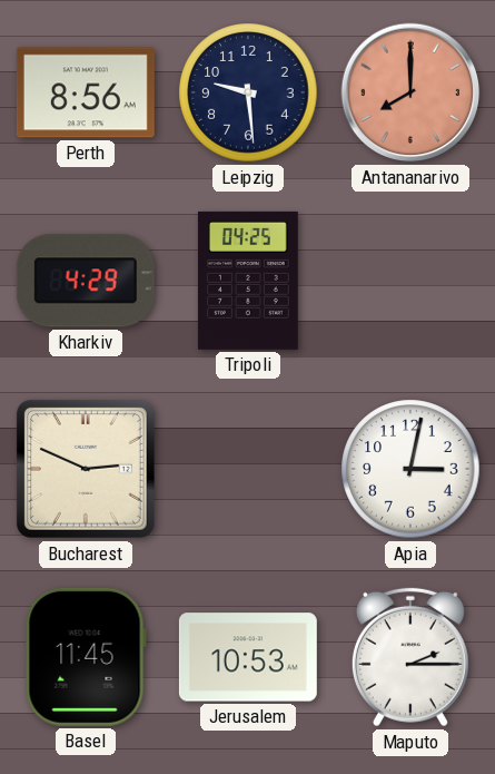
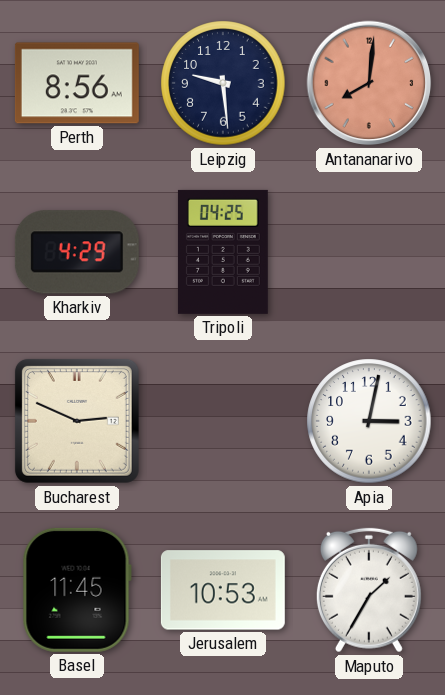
Antananarivo: 8:00 -> 8:01
Maputo: 2:15 -> 1:35
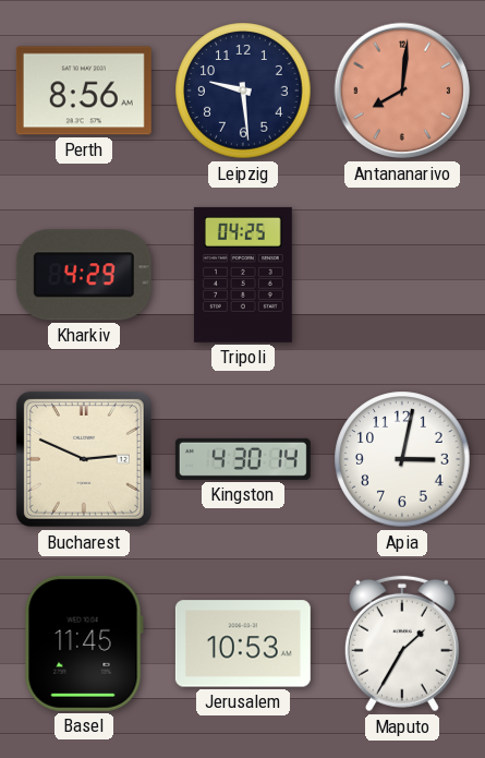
Kingston: none -> 4:30
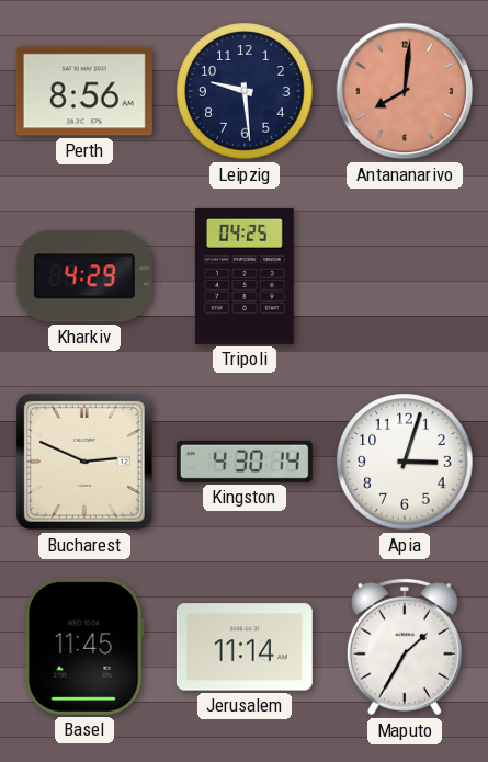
Apia: 3:02 -> 3:03
Jerusalem: 10:53 -> 11:14
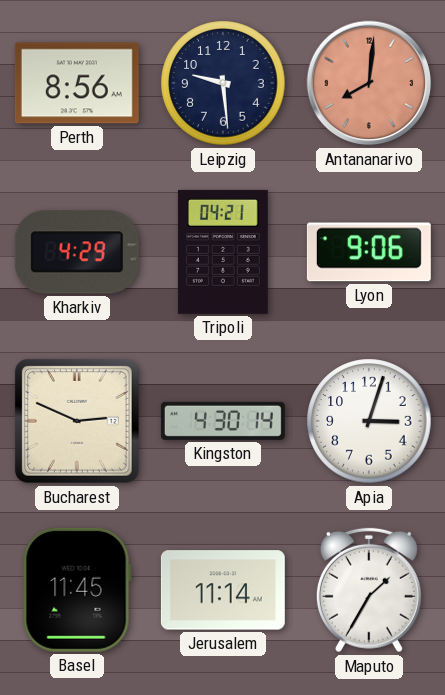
Tripoli: 04:25 -> 04:21
Lyon: none -> 9:06
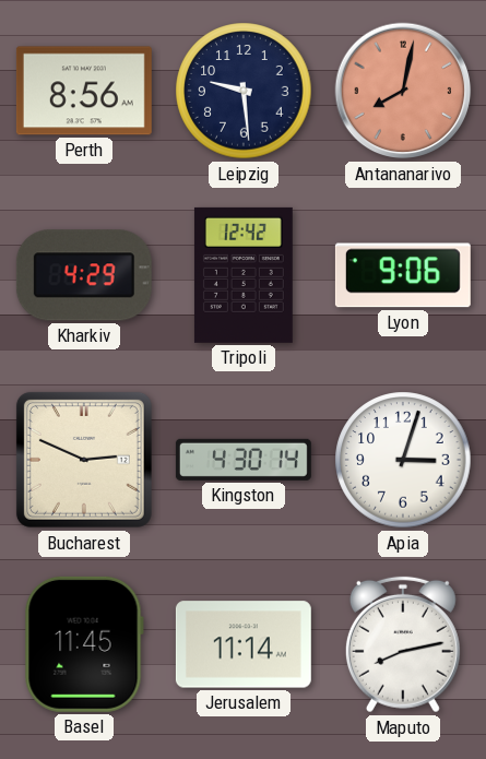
Antananarivo: 8:01 -> 8:02
Tripoli: 04:21 -> 12:42
Maputo: 1:35 -> 8:13
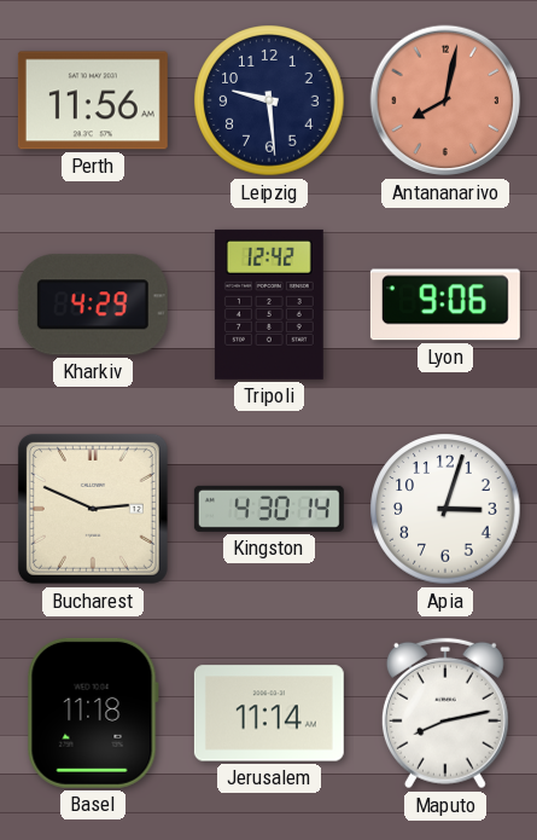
Perth: 8:56 -> 11:56
Basel: 11:45 -> 11:18
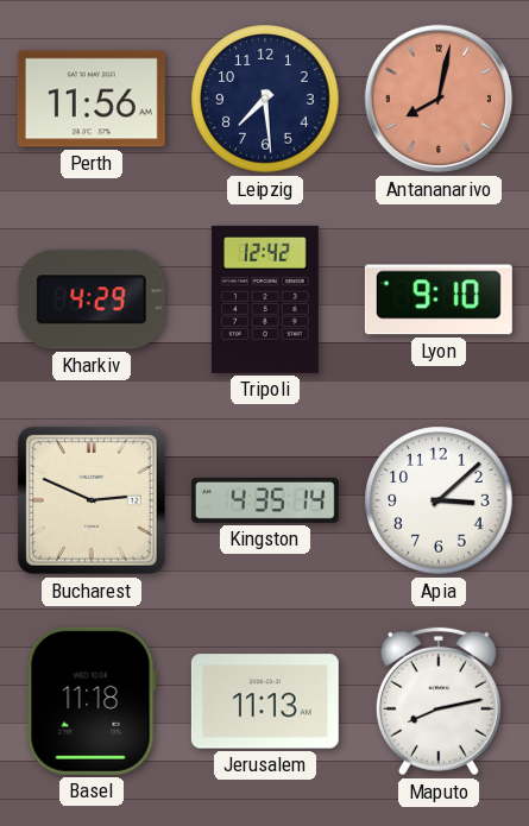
Leipzig: 9:29 -> 7:29
Lyon: 9:06 -> 9:10
Kingston: 4:30 -> 4:35
Apia: 3:03 -> 3:08
Jerusalem: 11:14 -> 11:13
